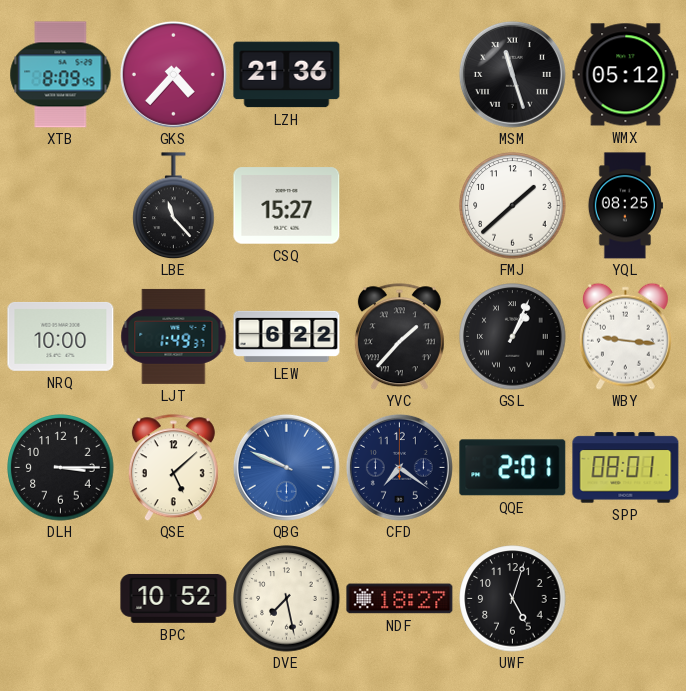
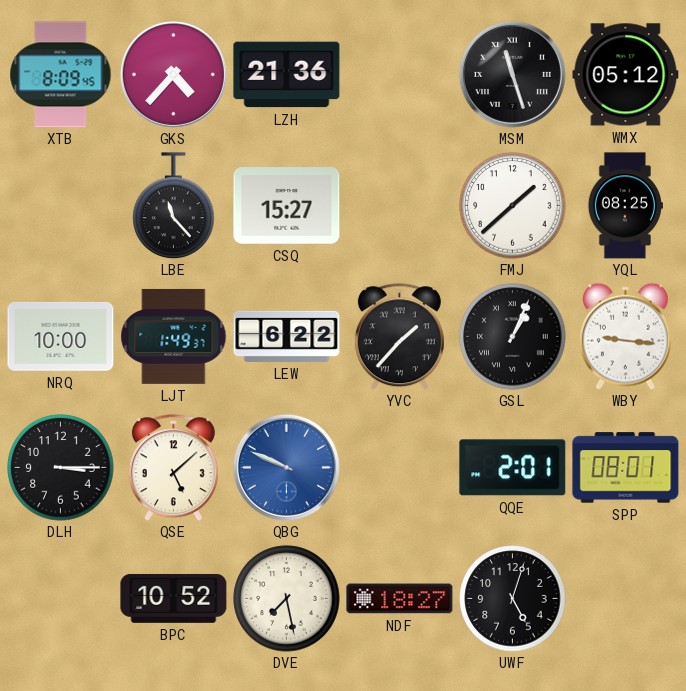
CFD: 7:21 -> none
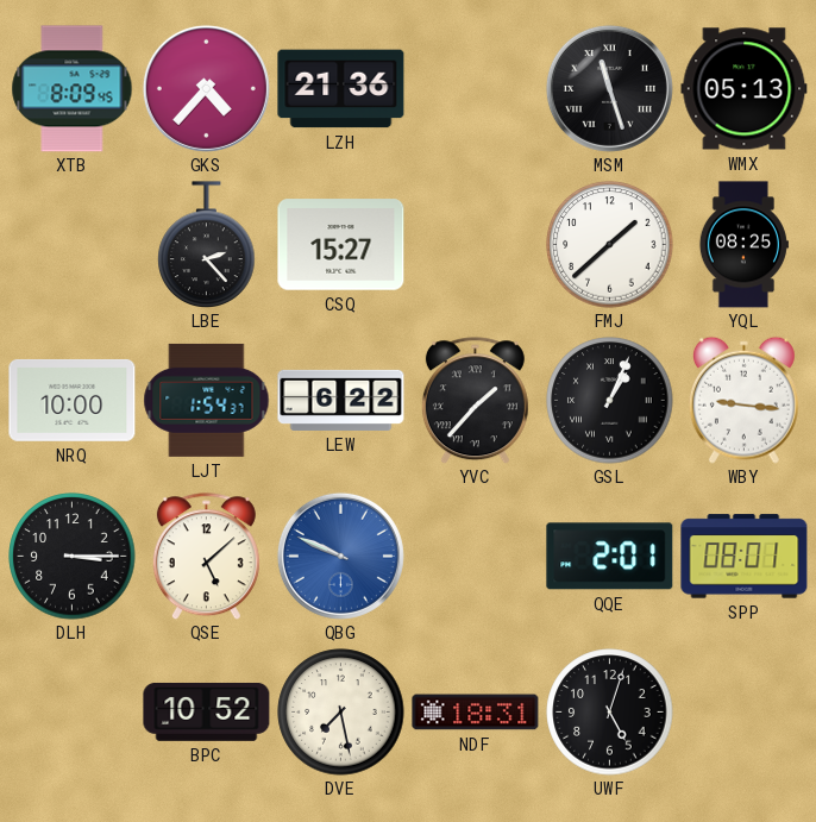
WMX: 05:12 -> 05:13
LBE: 11:23 -> 2:23
LJT: 1:49 -> 1:54
NDF: 18:27 -> 18:31
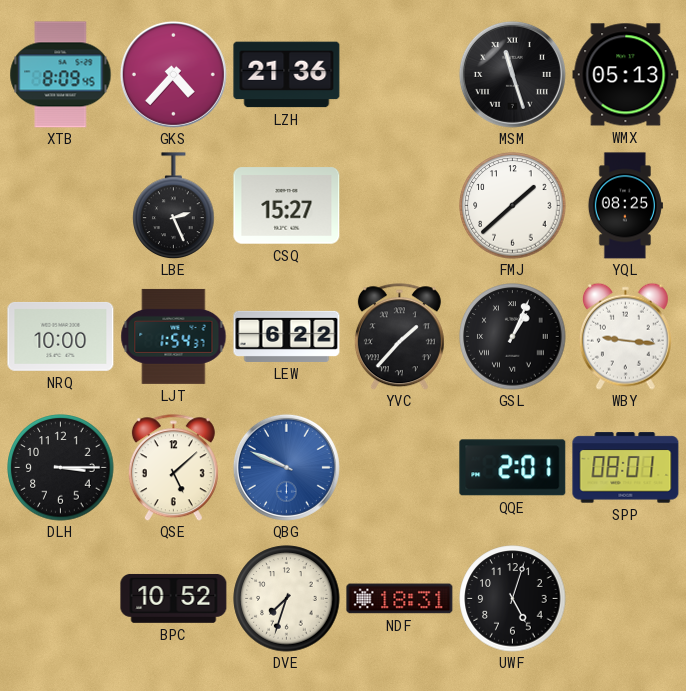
LBE: 2:23 -> 2:26
DVE: 7:28 -> 7:33
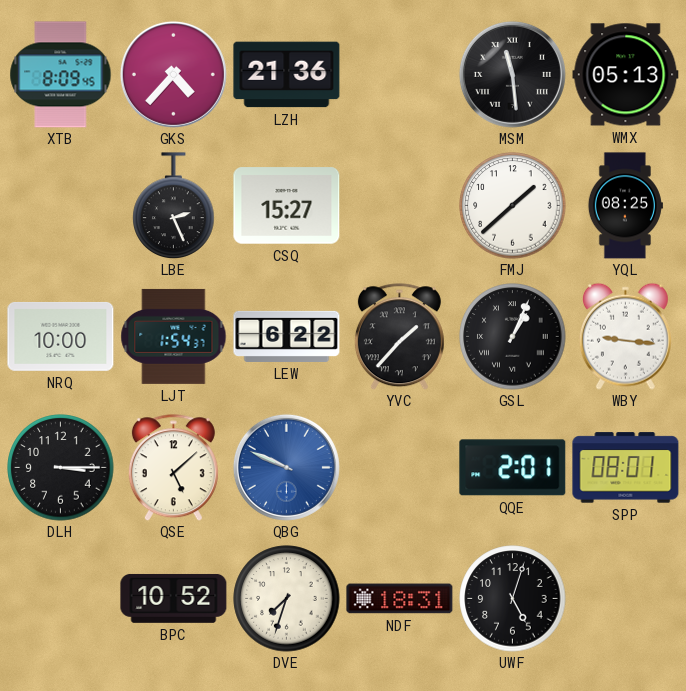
MSM: 11:27 -> 11:29
